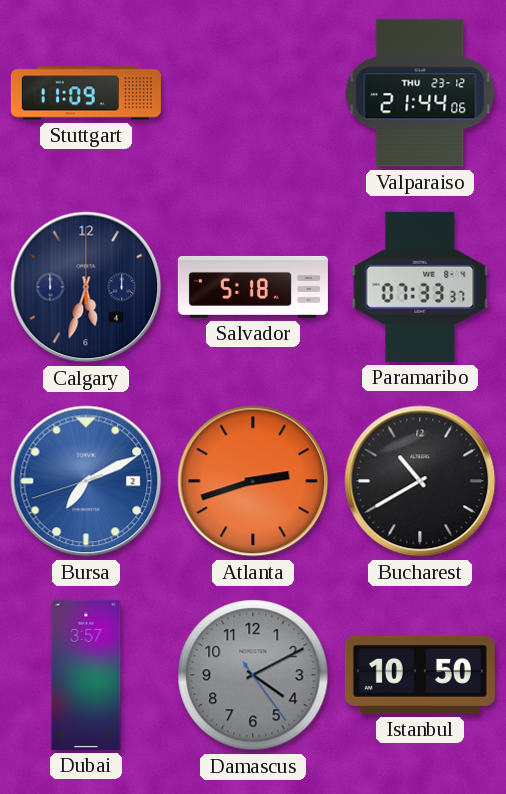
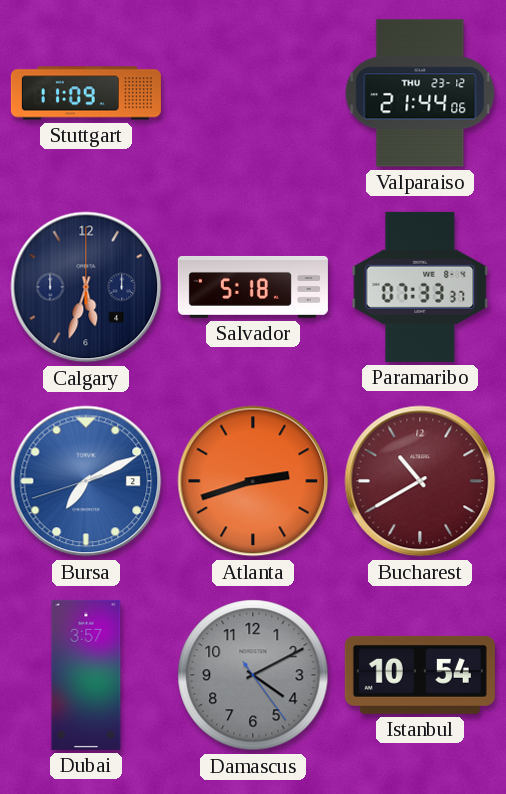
Bucharest dial: black -> burgundy
Istanbul: 10:50 -> 10:54
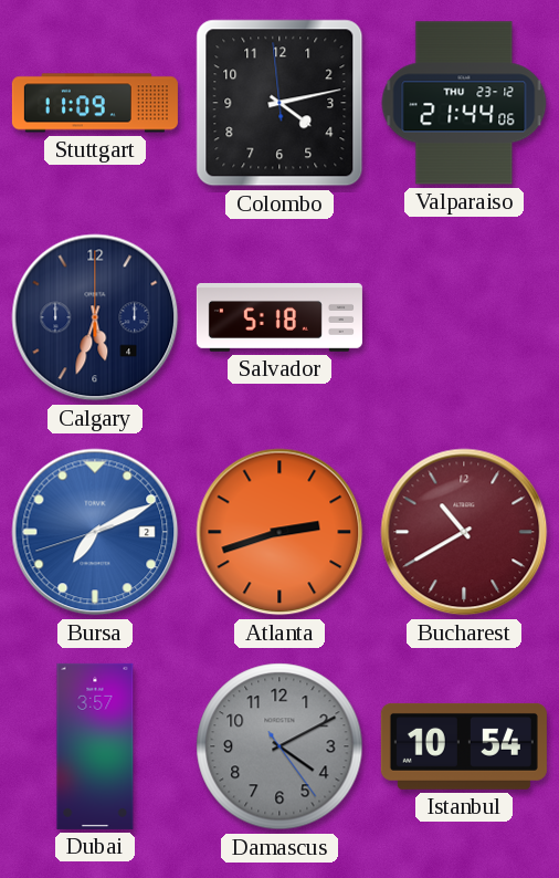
Colombo: none -> 4:12
Paramaribo: 07:33 -> none
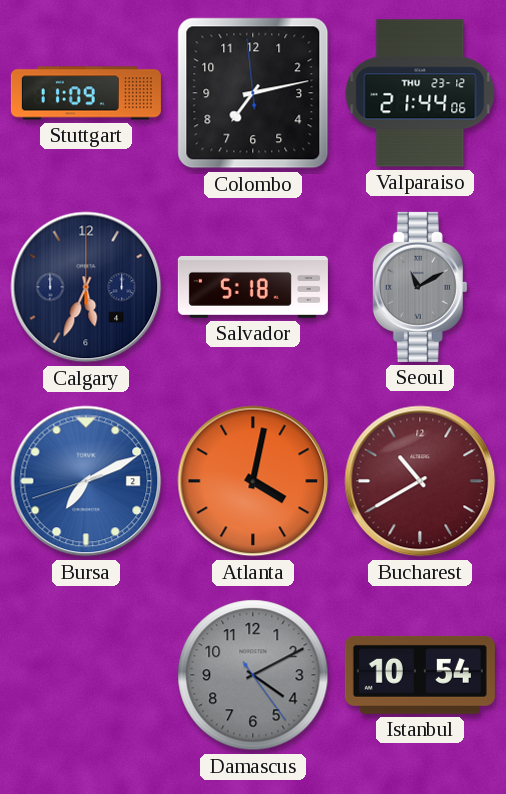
Colombo: 4:12 -> 7:12
Calgary: 5:33 -> 5:34
Seoul: none -> 11:10
Atlanta: 2:42 -> 4:02
Dubai: 3:57 -> none
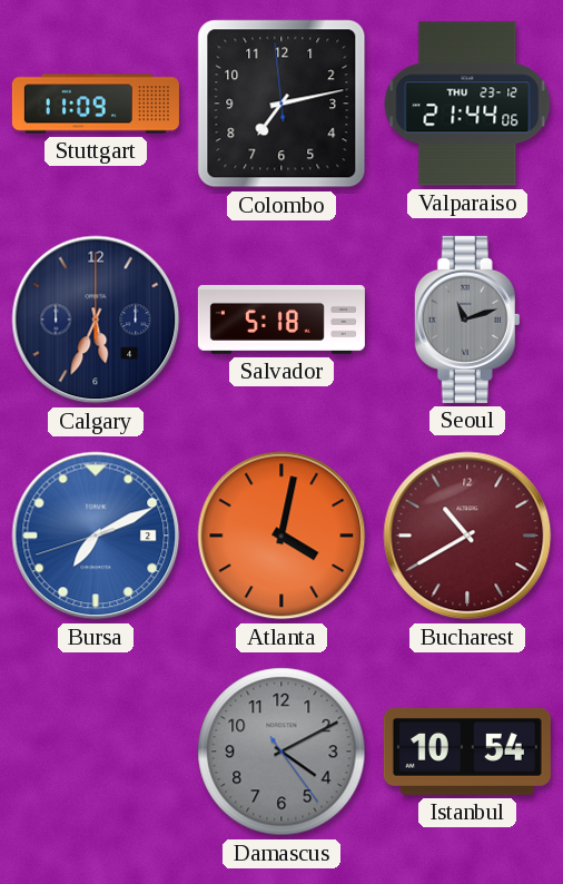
Seoul: 11:10 -> 11:12
